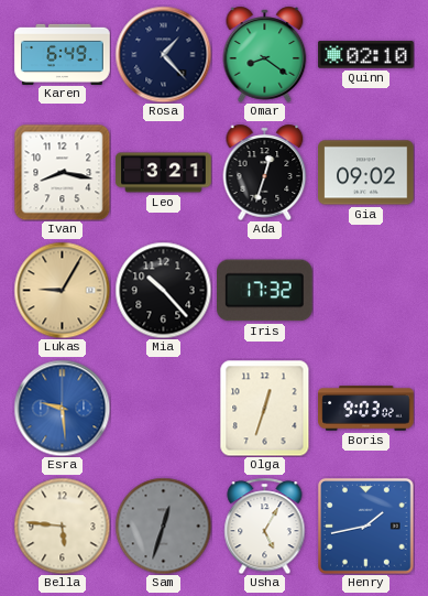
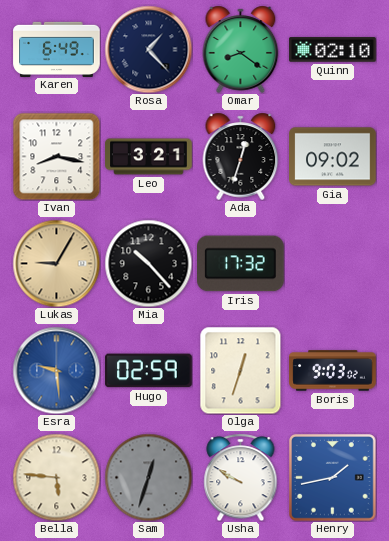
Hugo: none -> 02:59
Usha: 5:05 -> 9:50
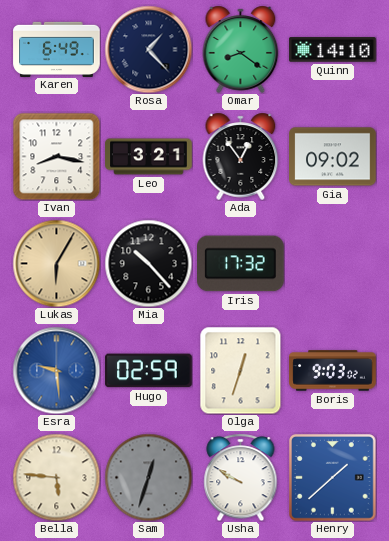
Quinn: 02:10 -> 14:10
Ada: 12:33 -> 12:54
Lukas: 9:05 -> 6:05
Henry: 1:43 -> 1:38
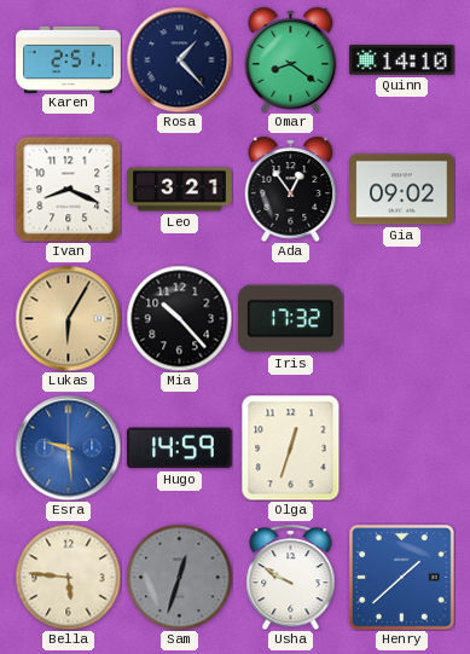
Karen: 6:49 -> 2:51
Ivan: 8:17 -> 8:19
Hugo: 02:59 -> 14:59
Boris: 9:03 -> none
